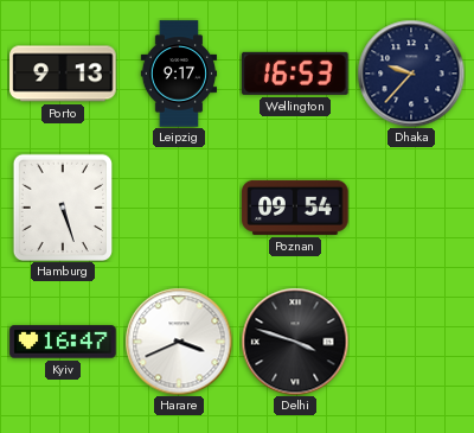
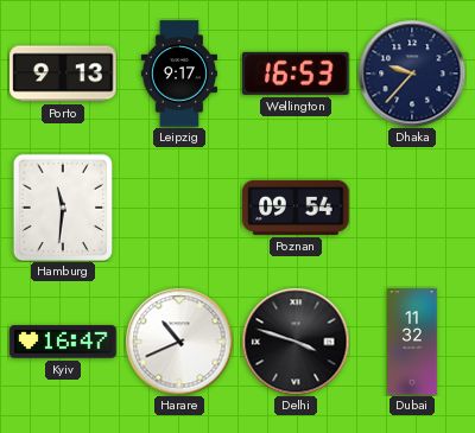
Hamburg: 5:27 -> 11:31
Harare: 3:41 -> 10:41
Dubai: none -> 11:32
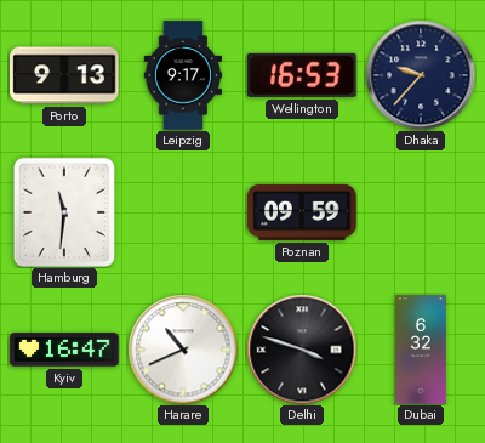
Poznan: 09:54 -> 09:59
Dubai: 11:32 -> 6:32
